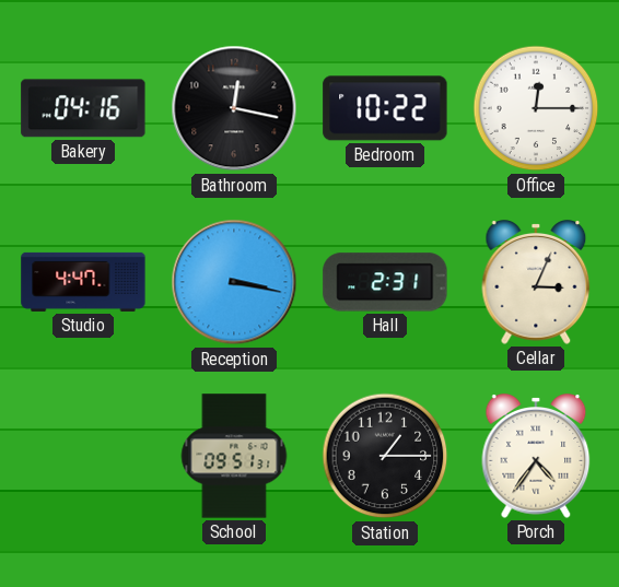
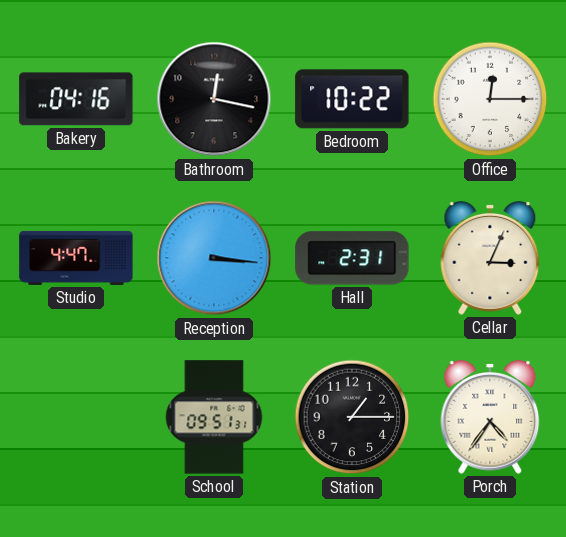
Reception: 3:17 -> 3:16
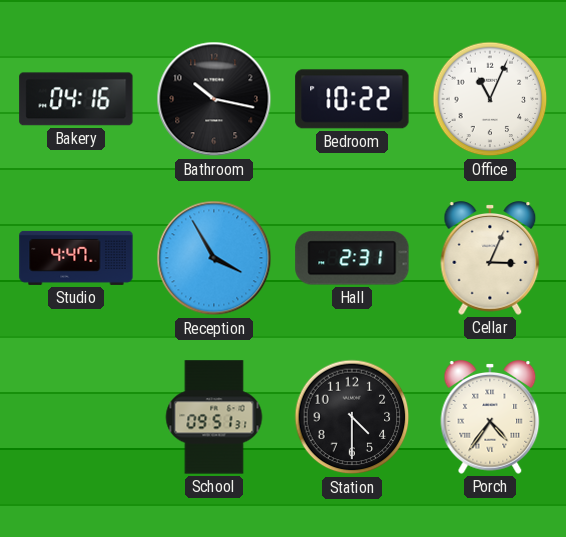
Bathroom: 12:17 -> 10:17
Office: 12:15 -> 11:04
Reception: 3:16 -> 3:55
Station: 1:15 -> 4:30
